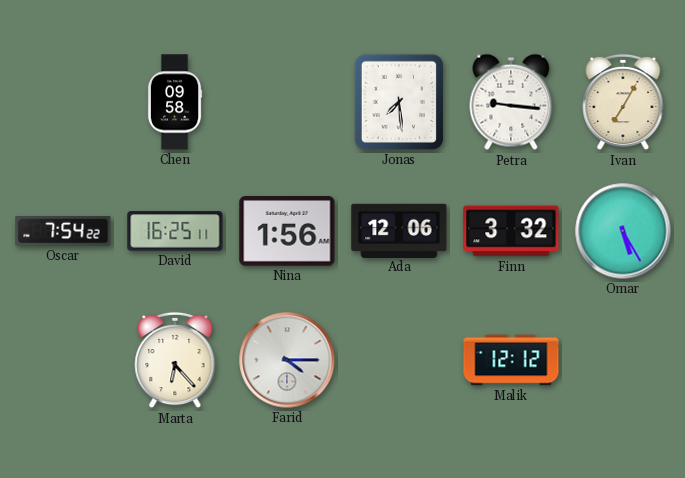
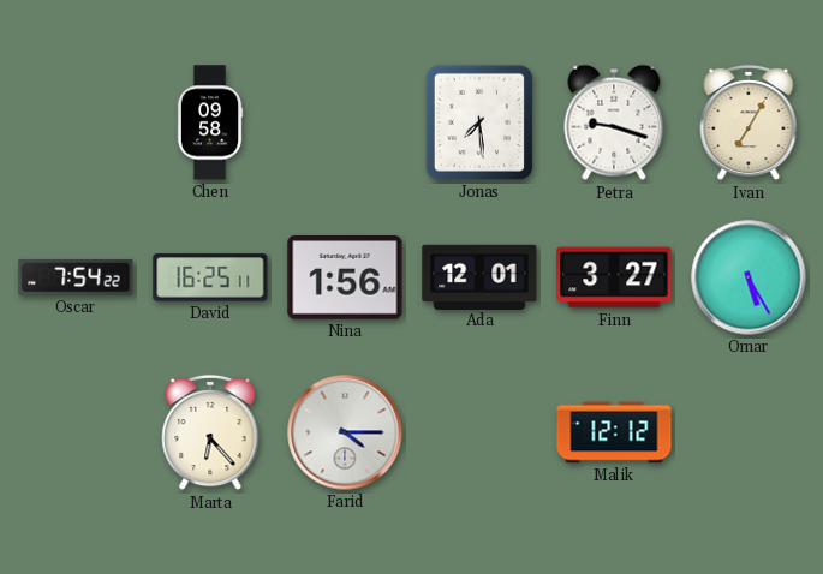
Petra: 9:16 -> 9:18
Ada: 12:06 -> 12:01
Finn: 3:32 -> 3:27
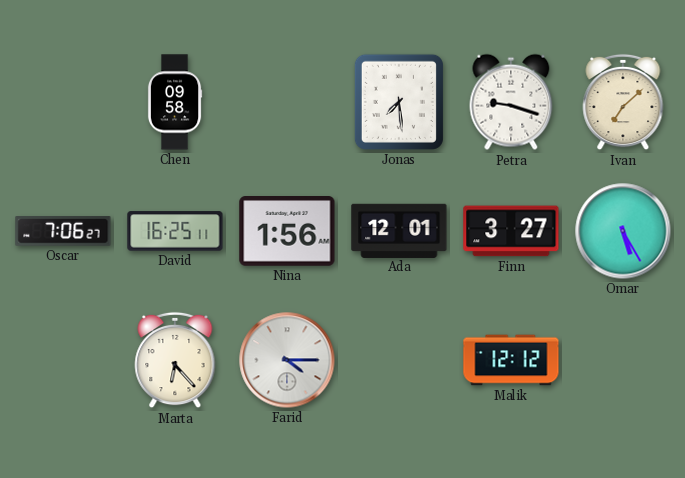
Ivan: 7:05 -> 7:08
Oscar: 7:54 -> 7:06
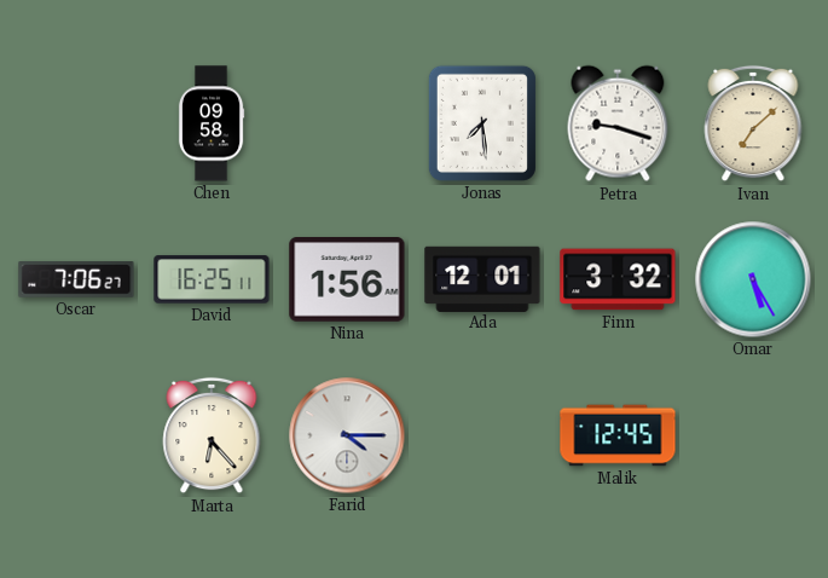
Finn: 3:27 -> 3:32
Malik: 12:12 -> 12:45
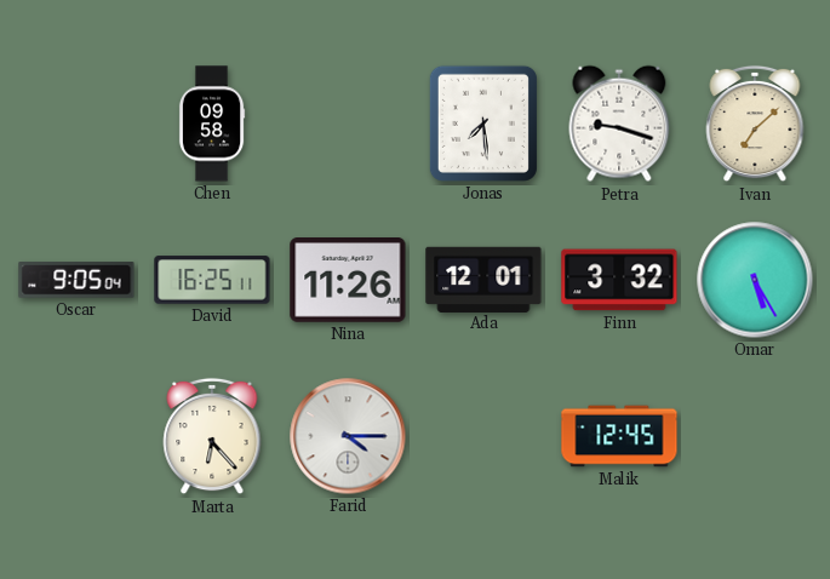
Oscar: 7:06 -> 9:05
Nina: 1:56 -> 11:26
